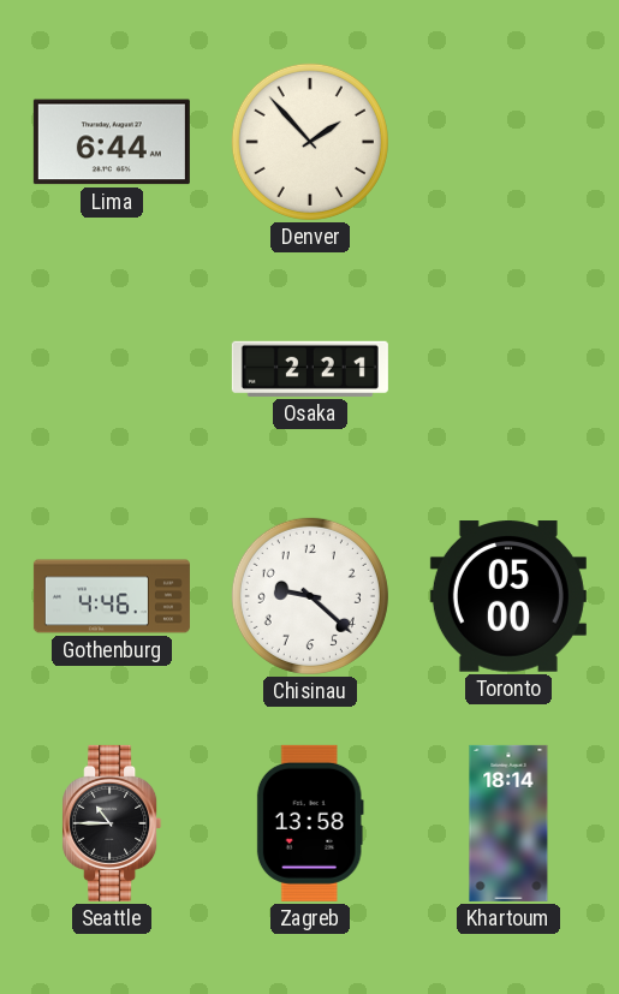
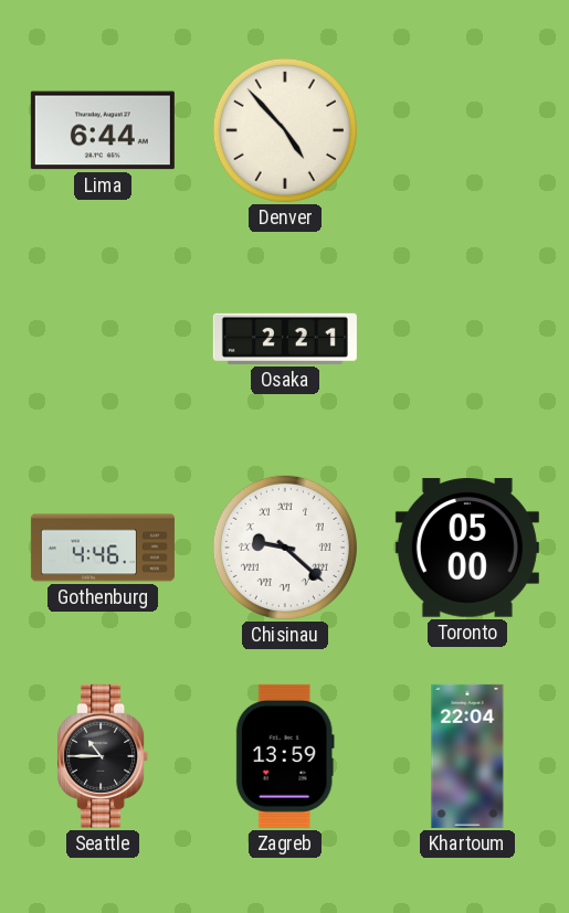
Denver: 1:53 -> 4:53
Chisinau numerals: Arabic -> Roman
Zagreb: 13:58 -> 13:59
Khartoum: 18:14 -> 22:04
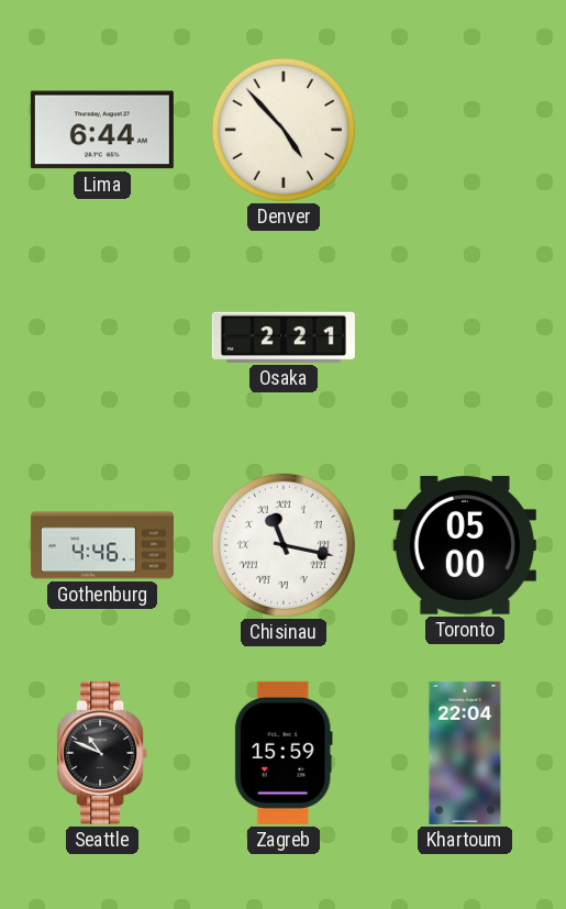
Chisinau: 9:22 -> 11:17
Seattle: 10:45 -> 10:49
Zagreb: 13:59 -> 15:59
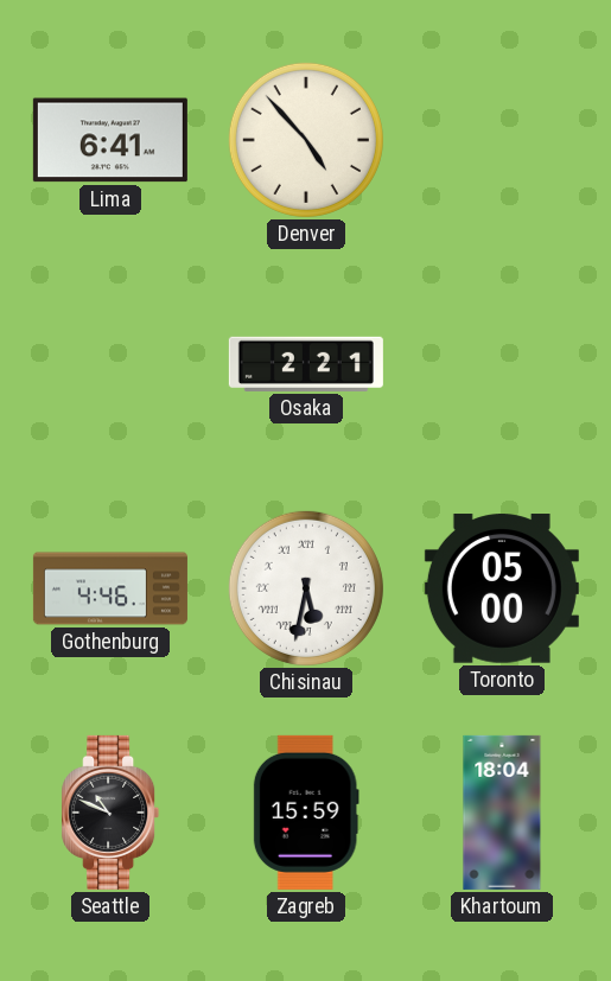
Lima: 6:44 -> 6:41
Chisinau: 11:17 -> 5:32
Khartoum: 22:04 -> 18:04
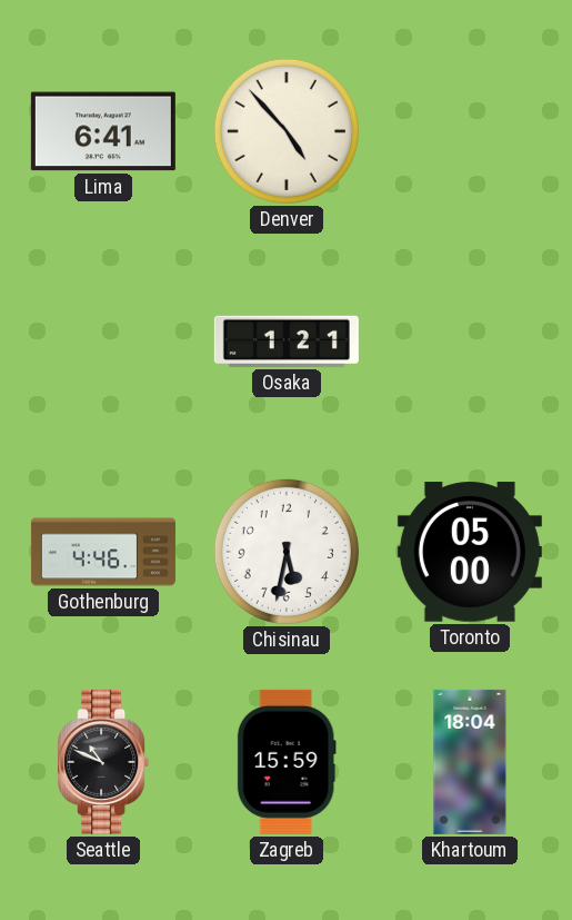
Osaka: 2:21 -> 1:21
Chisinau numerals: Roman -> Arabic
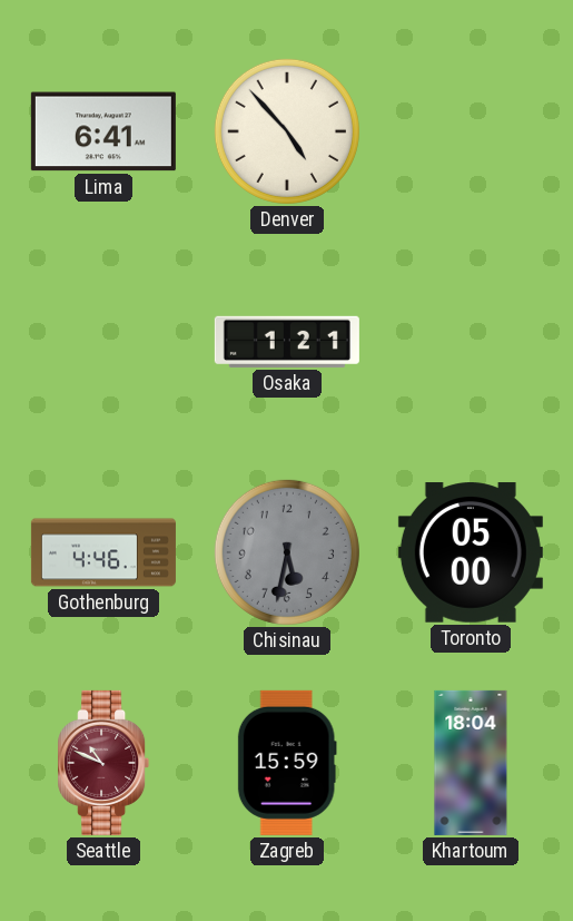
Chisinau dial: white -> grey
Seattle dial: black -> burgundy
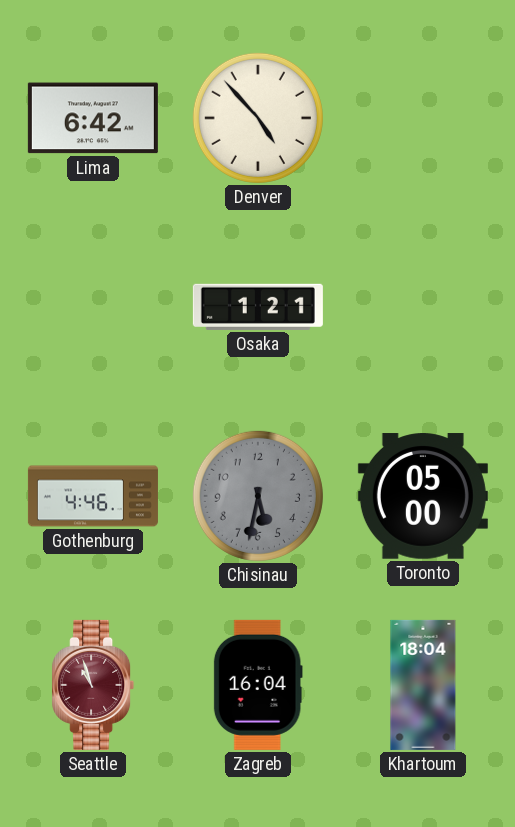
Lima: 6:41 -> 6:42
Seattle: 10:49 -> 10:57
Zagreb: 15:59 -> 16:04
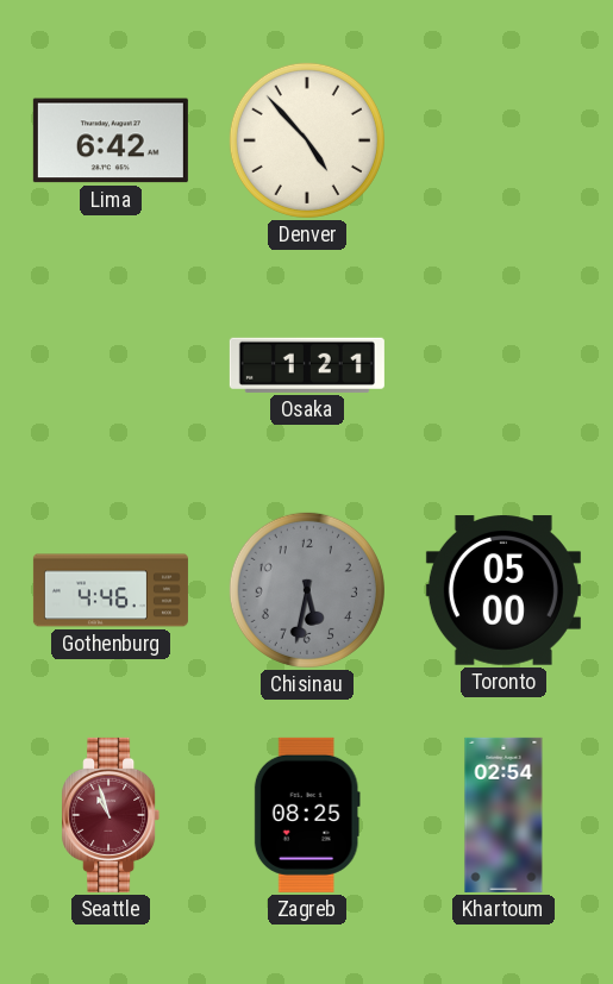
Zagreb: 16:04 -> 08:25
Khartoum: 18:04 -> 02:54
